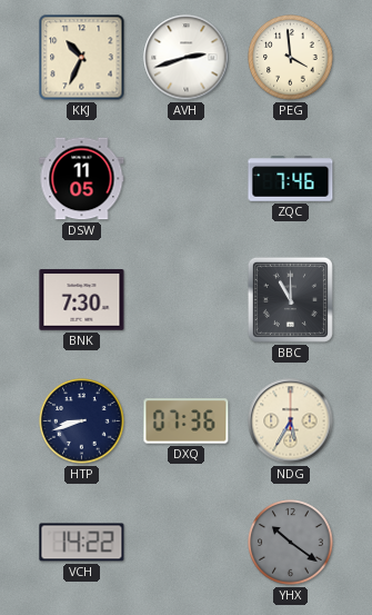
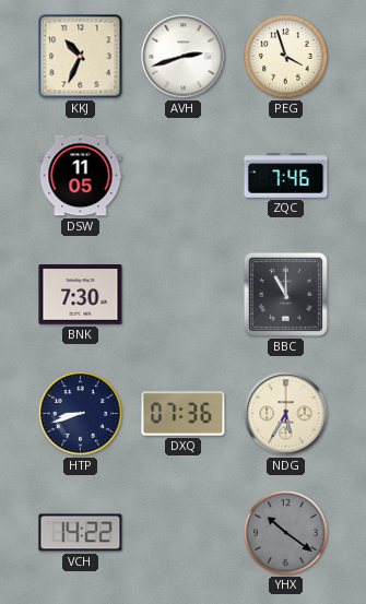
PEG: 3:59 -> 3:57
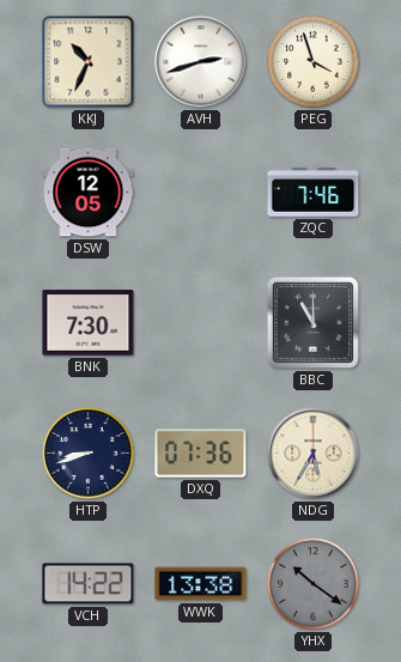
DSW: 11:05 -> 12:05
WWK: none -> 13:38
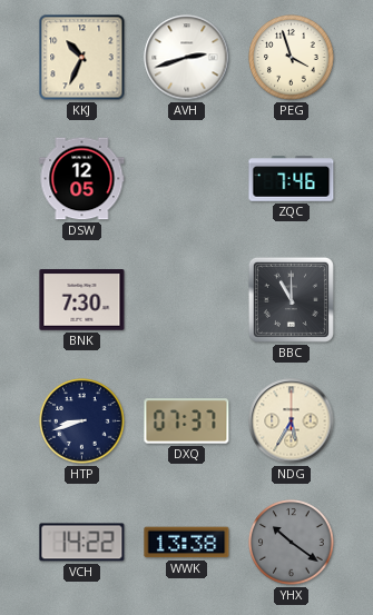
DXQ: 07:36 -> 07:37
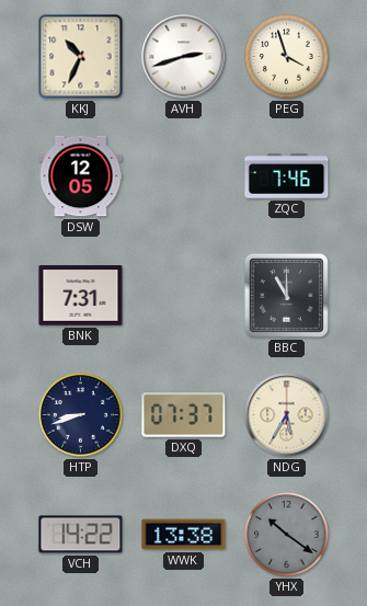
BNK: 7:30 -> 7:31
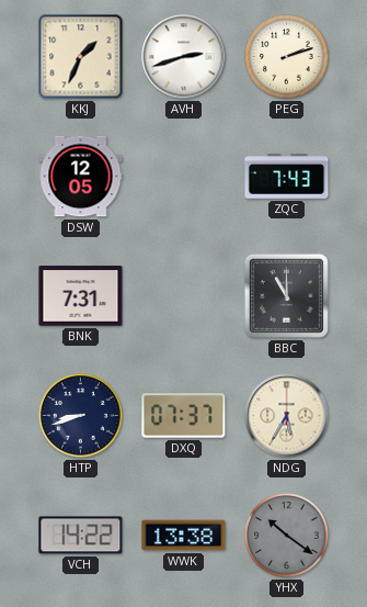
KKJ: 10:34 -> 1:34
PEG: 3:57 -> 2:12
ZQC: 7:46 -> 7:43
